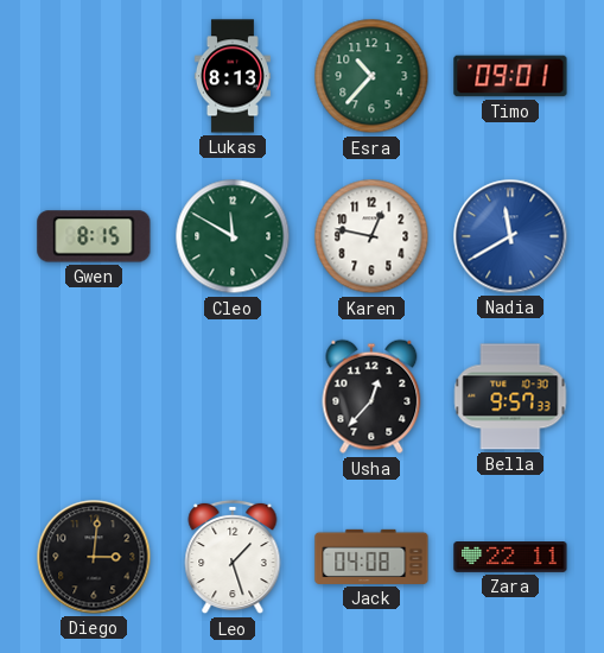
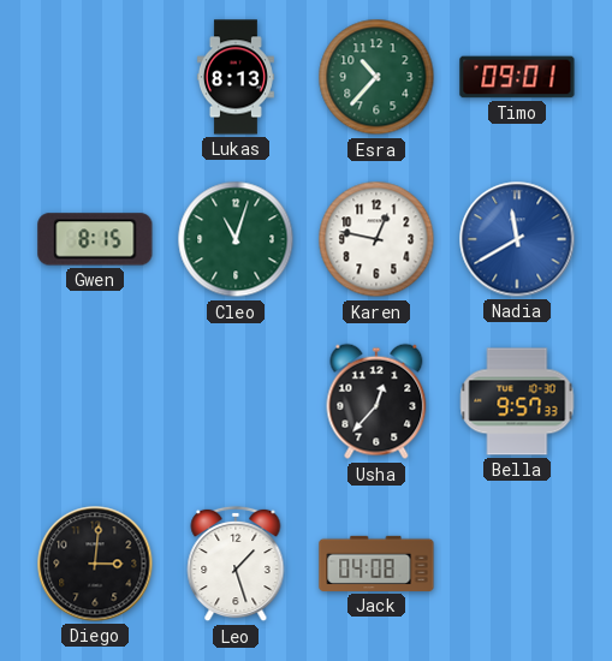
Cleo: 11:50 -> 11:03
Zara: 22:11 -> none
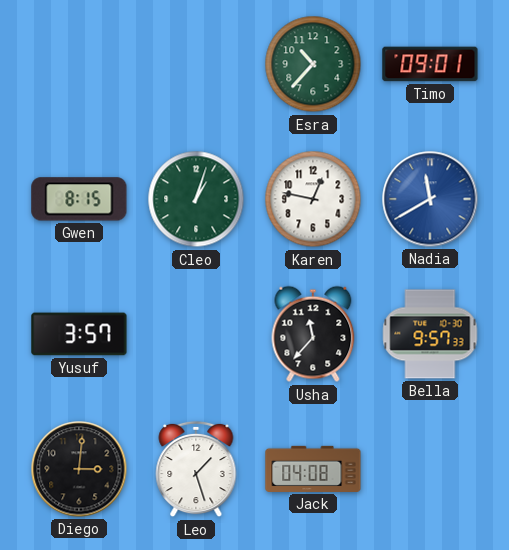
Lukas: 8:13 -> none
Cleo: 11:03 -> 1:03
Yusuf: none -> 3:57
Usha: 12:37 -> 11:37
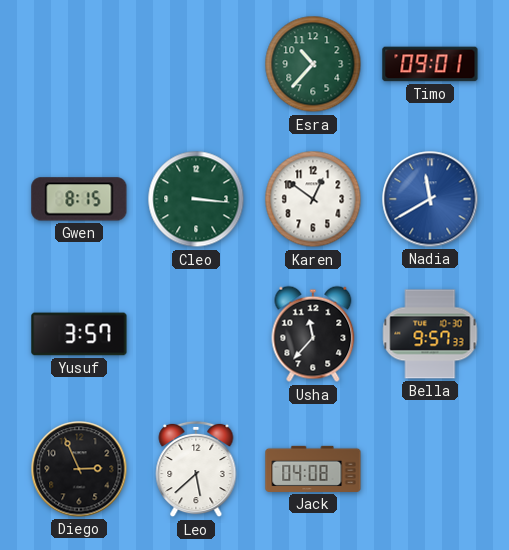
Cleo: 1:03 -> 3:16
Karen: 12:47 -> 12:51
Diego: 3:01 -> 2:56
Leo: 1:27 -> 5:38
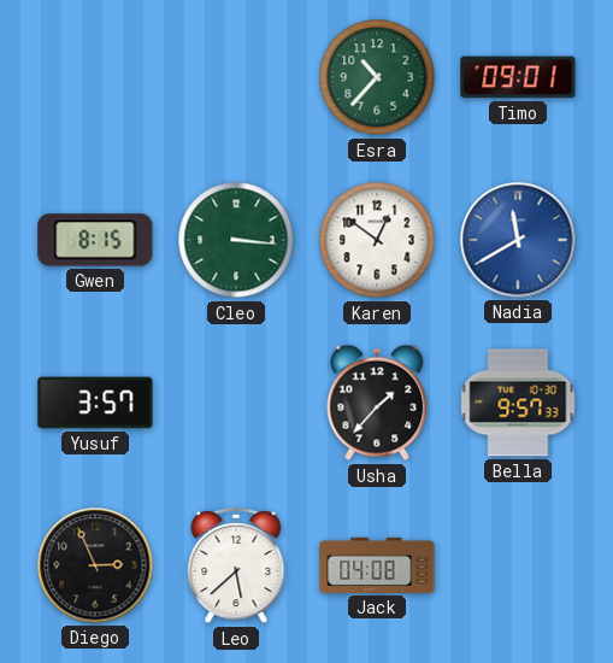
Usha: 11:37 -> 1:37
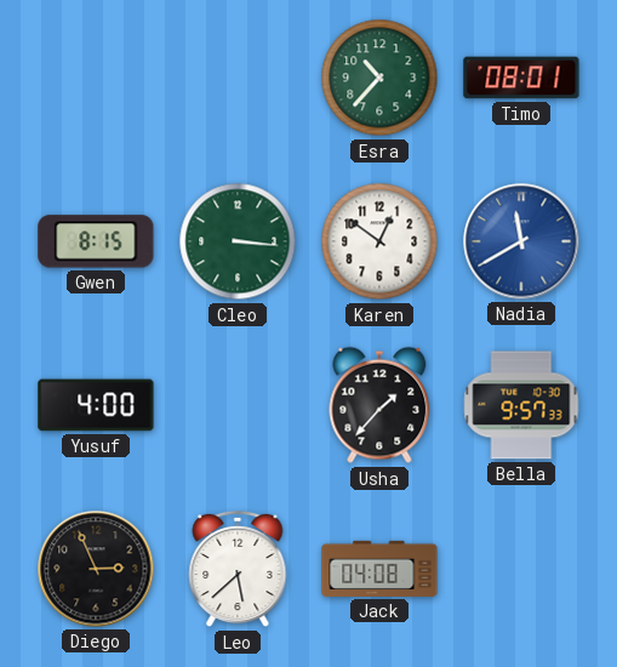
Timo: 09:01 -> 08:01
Yusuf: 3:57 -> 4:00
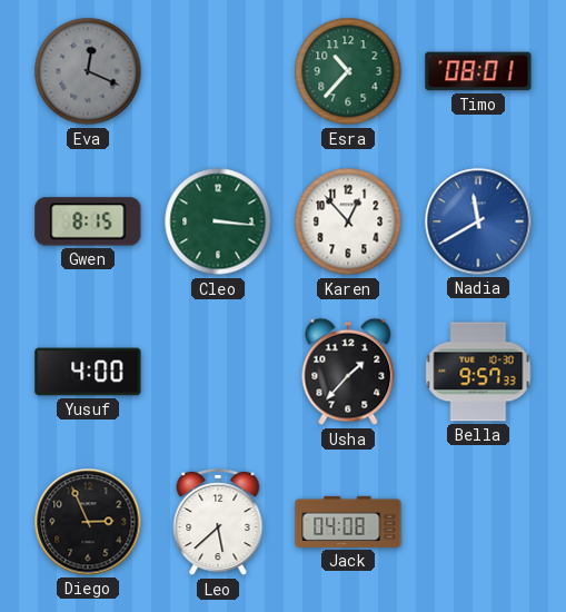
Eva: none -> 12:19
Karen: 12:51 -> 12:53
